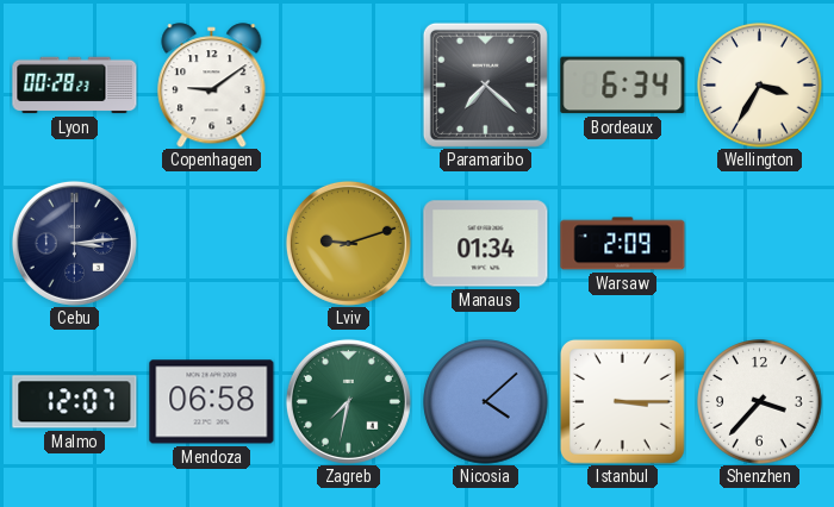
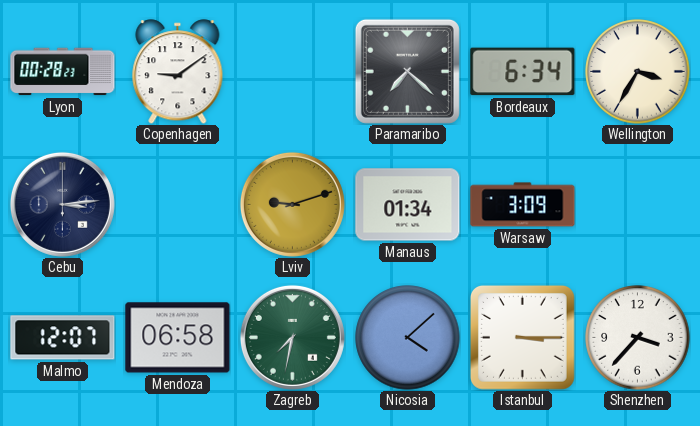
Warsaw: 2:09 -> 3:09
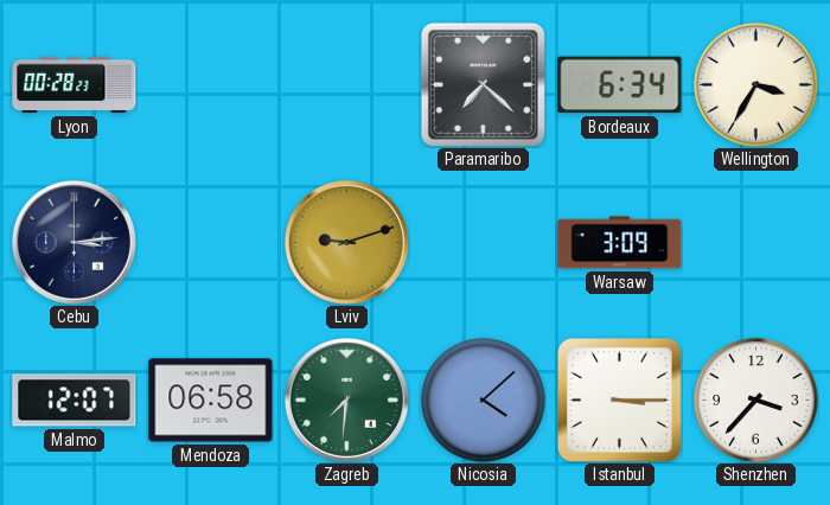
Copenhagen: 9:09 -> none
Manaus: 01:34 -> none
Zagreb: 7:32 -> 7:31
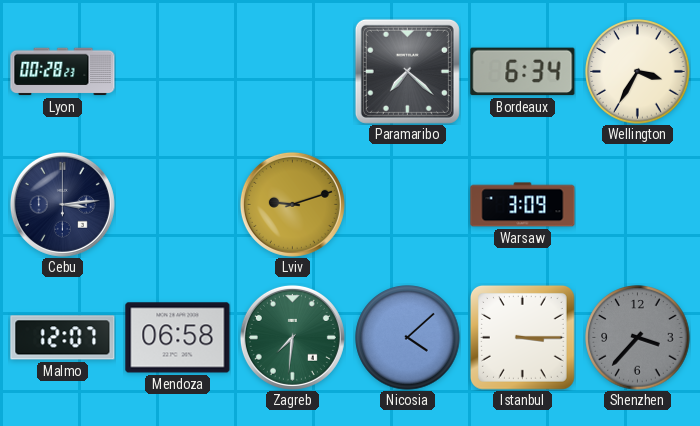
Shenzhen dial: white -> grey
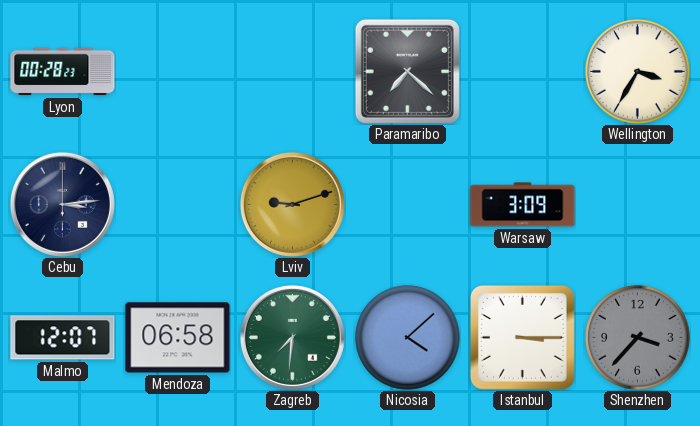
Bordeaux: 6:34 -> none
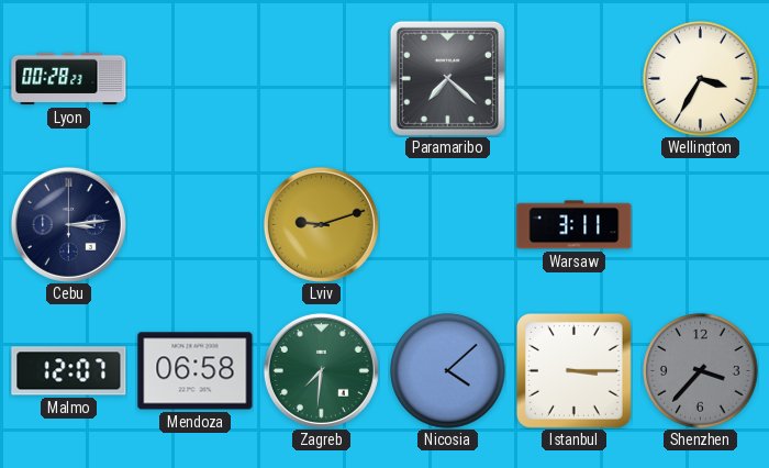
Warsaw: 3:09 -> 3:11
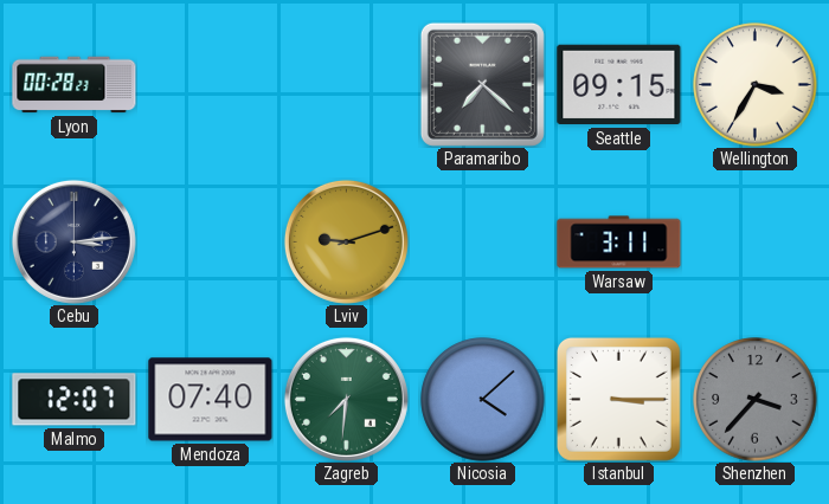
Seattle: none -> 09:15
Mendoza: 06:58 -> 07:40
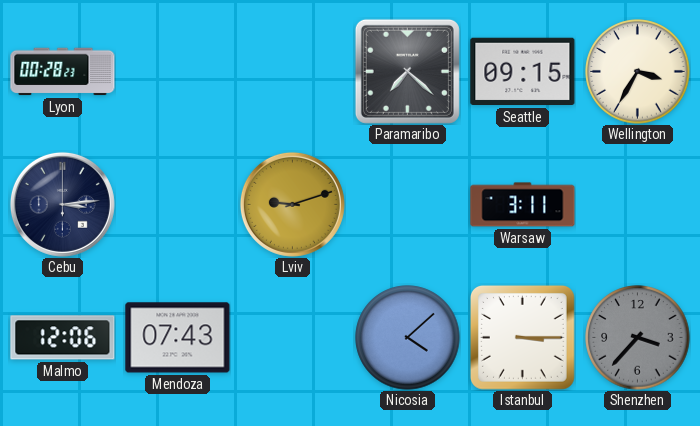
Malmo: 12:07 -> 12:06
Mendoza: 07:40 -> 07:43
Zagreb: 7:31 -> none
